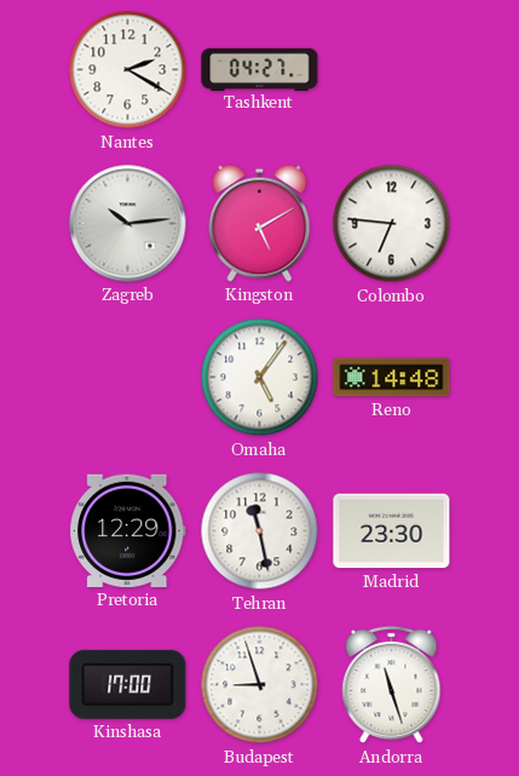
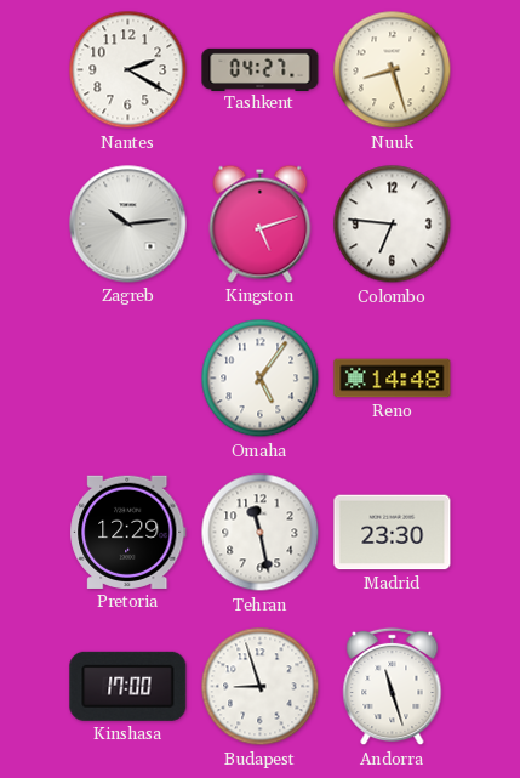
Nuuk: none -> 8:27
Kingston: 5:10 -> 5:12
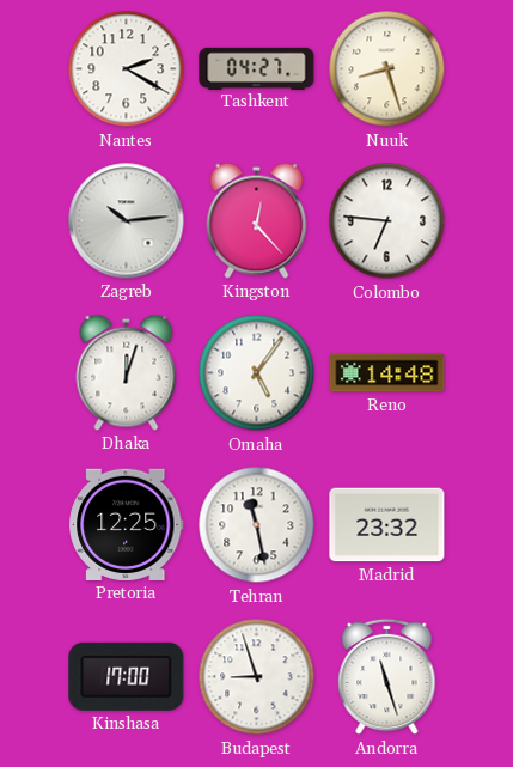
Kingston: 5:12 -> 12:23
Dhaka: none -> 12:03
Pretoria: 12:29 -> 12:25
Madrid: 23:30 -> 23:32
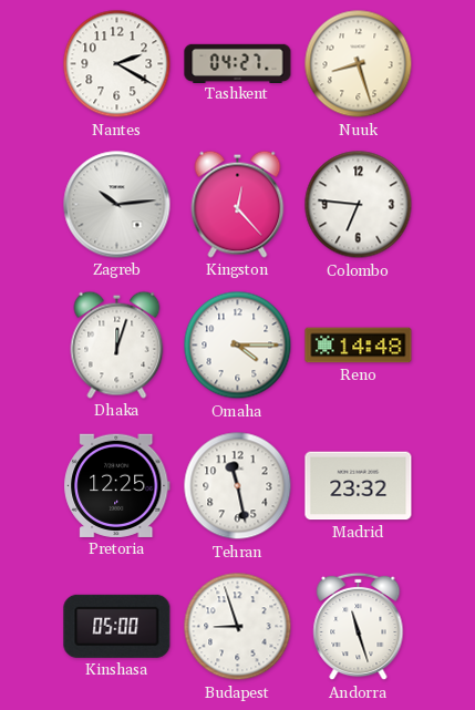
Omaha: 5:06 -> 4:15
Kinshasa: 17:00 -> 05:00
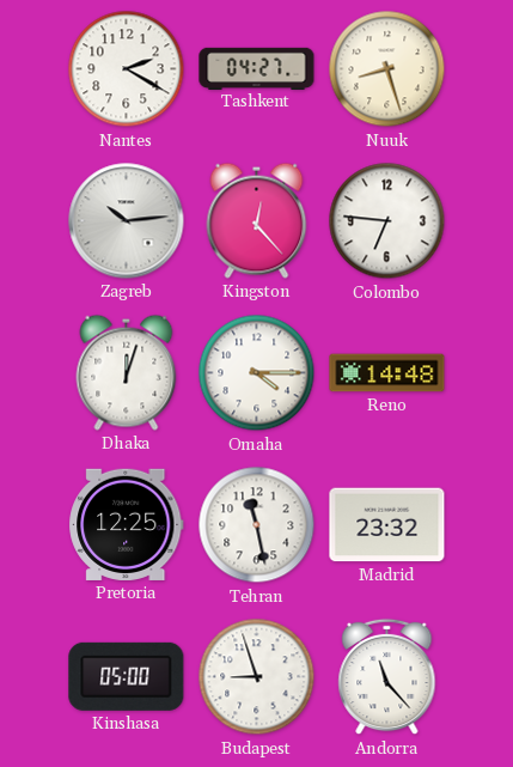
Andorra: 11:27 -> 11:23
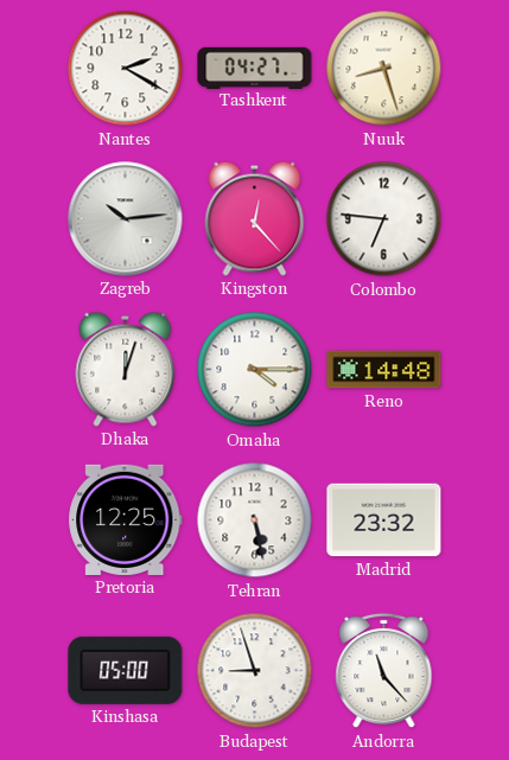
Tehran: 11:28 -> 5:28
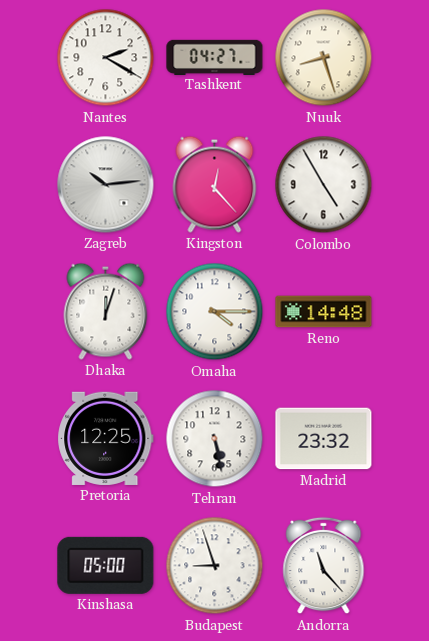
Colombo: 6:46 -> 4:55
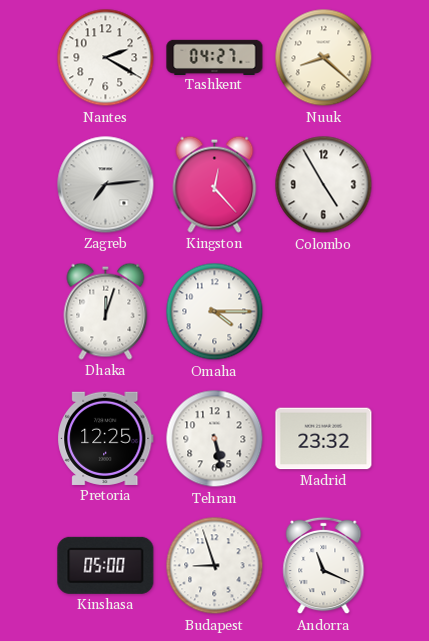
Nuuk: 8:27 -> 8:22
Zagreb: 10:14 -> 7:14
Reno: 14:48 -> none
Andorra: 11:23 -> 11:19
